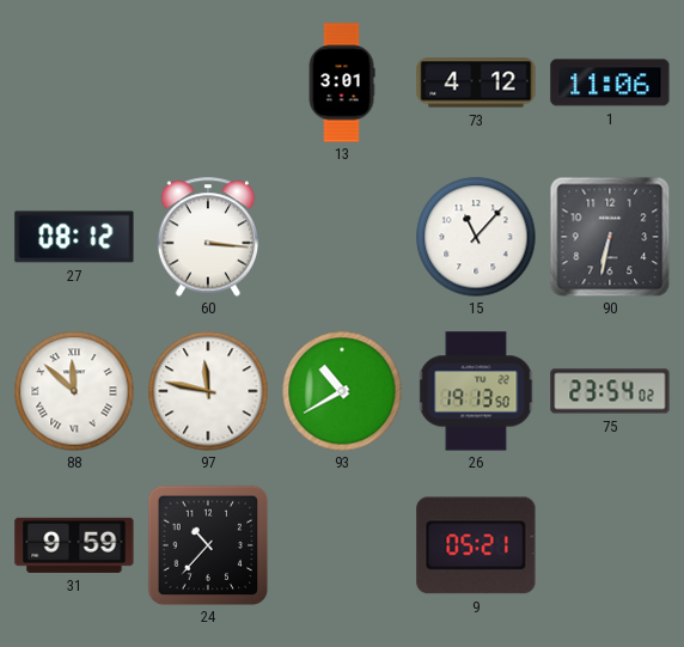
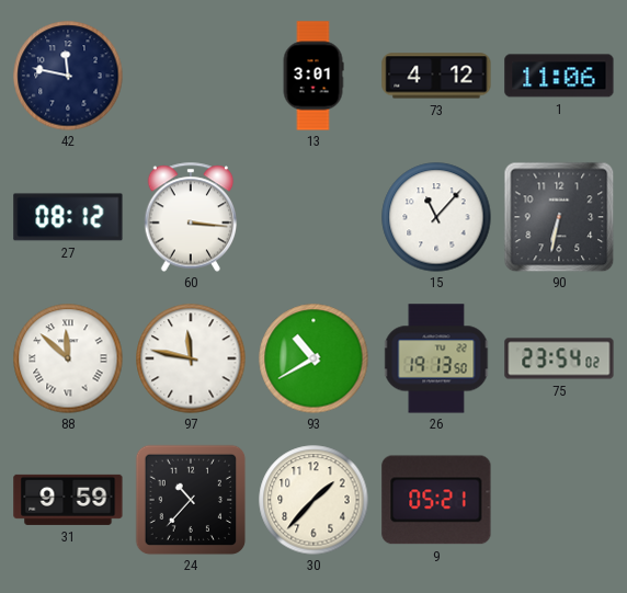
42: none -> 11:47
30: none -> 1:37
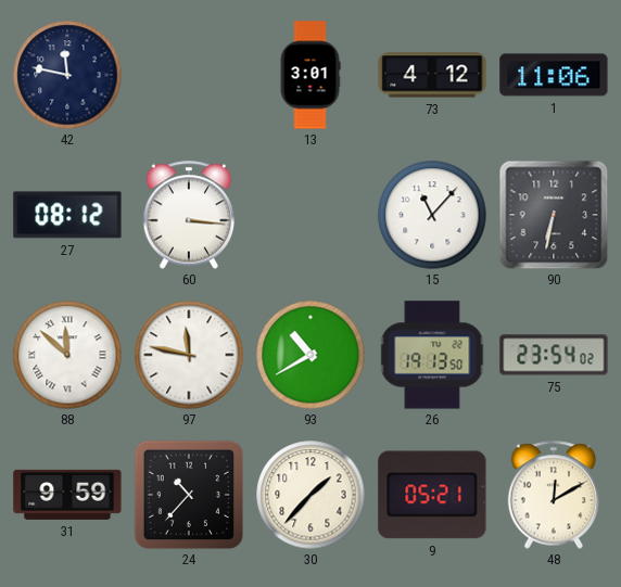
48: none -> 12:10
